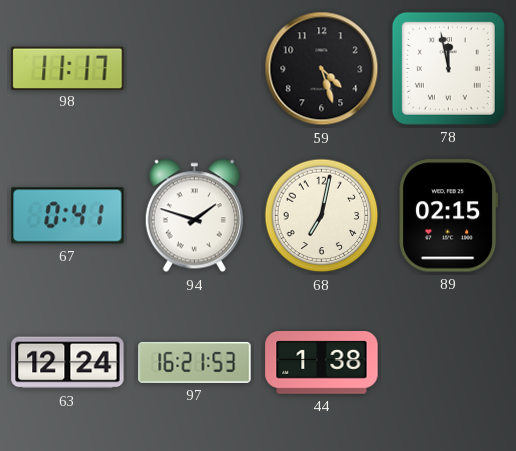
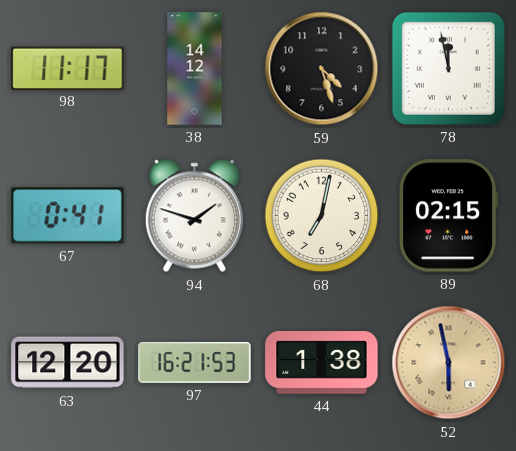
38: none -> 14:12
63: 12:24 -> 12:20
52: none -> 5:58
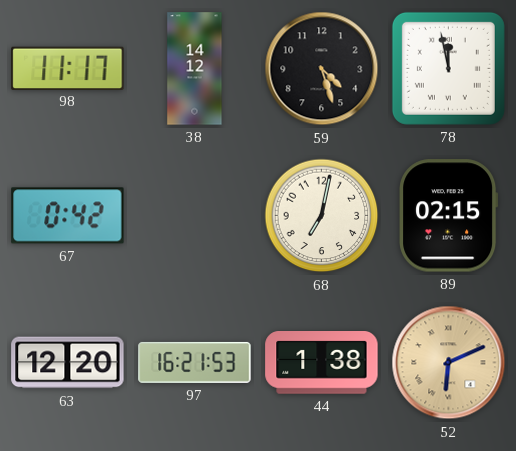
67: 0:41 -> 0:42
94: 1:48 -> none
52: 5:58 -> 6:11
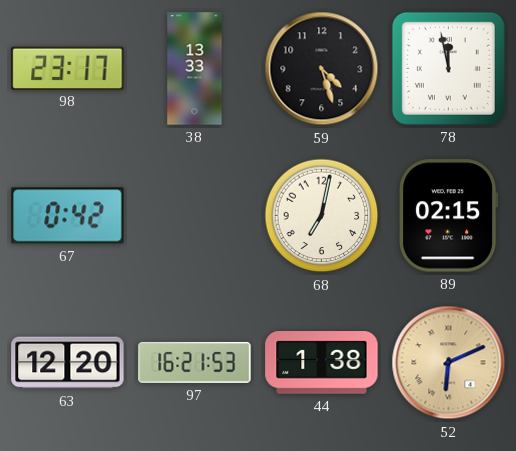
98: 11:17 -> 23:17
38: 14:12 -> 13:33
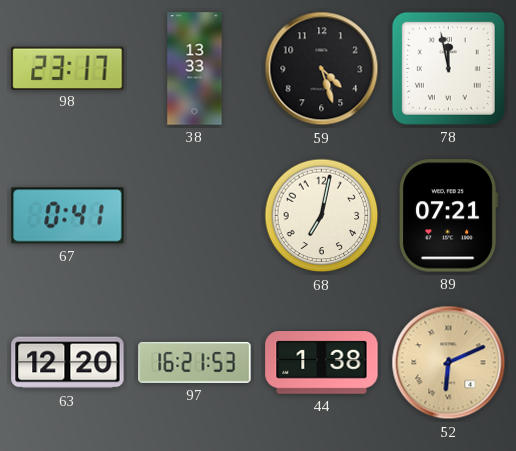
67: 0:42 -> 0:41
89: 02:15 -> 07:21
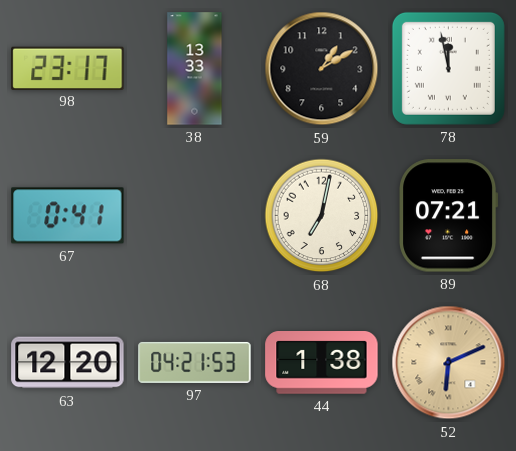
59: 4:27 -> 1:10
97: 16:21 -> 04:21
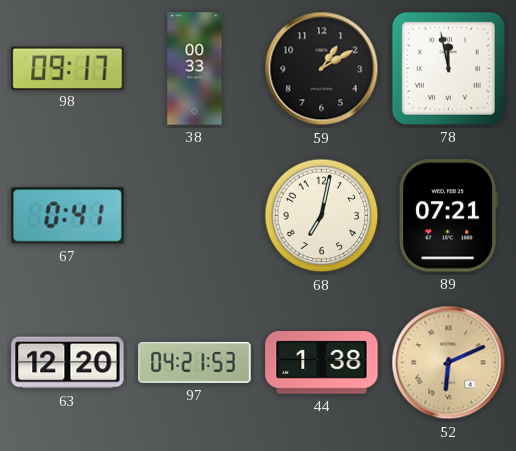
98: 23:17 -> 09:17
38: 13:33 -> 00:33
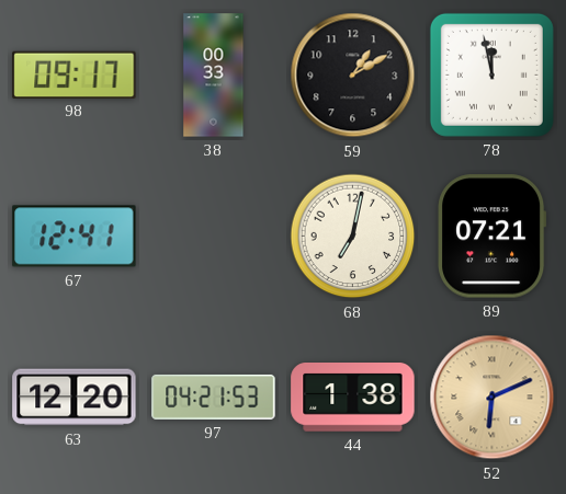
67: 0:41 -> 12:41
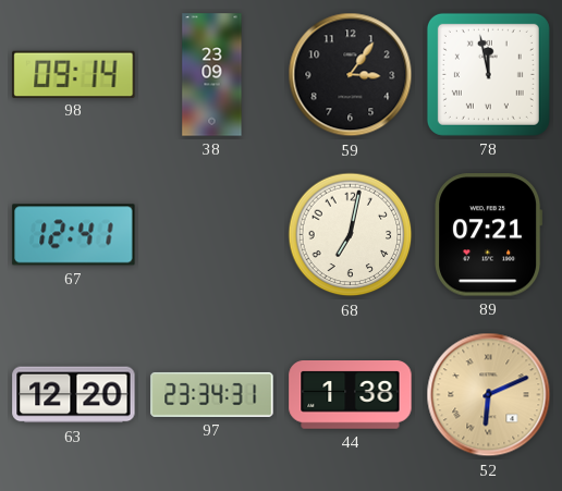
98: 09:17 -> 09:14
38: 00:33 -> 23:09
59: 1:10 -> 3:06
97: 04:21 -> 23:34
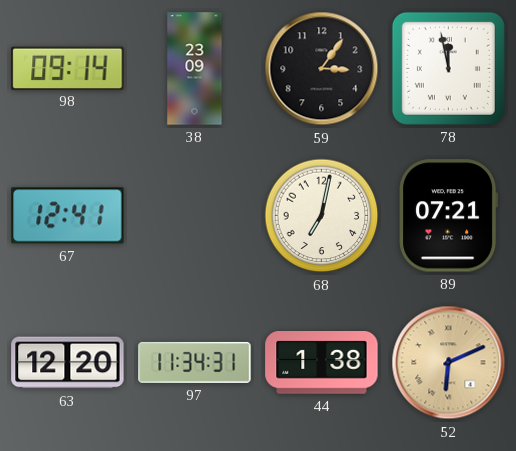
97: 23:34 -> 11:34
